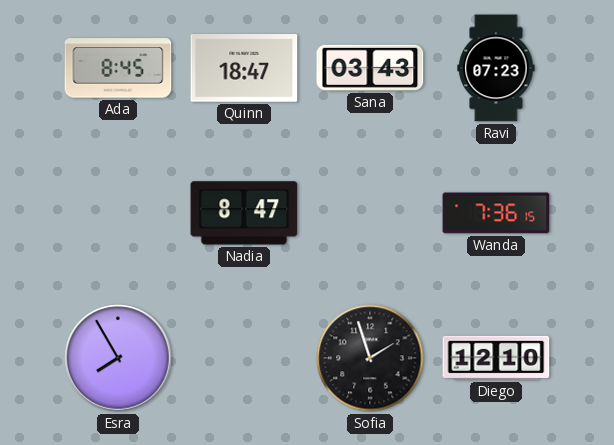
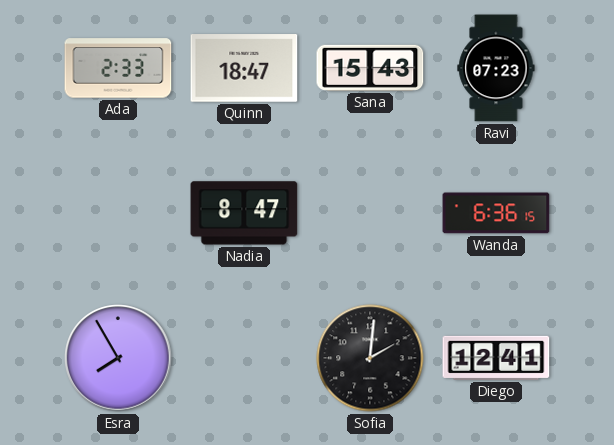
Ada: 8:45 -> 2:33
Sana: 03:43 -> 15:43
Wanda: 7:36 -> 6:36
Sofia: 1:57 -> 2:01
Diego: 12:10 -> 12:41
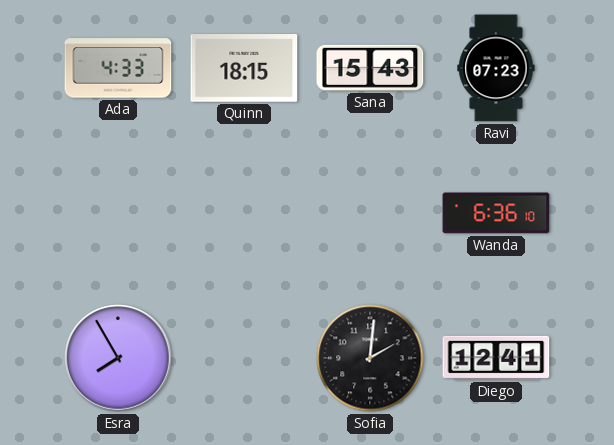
Ada: 2:33 -> 4:33
Quinn: 18:47 -> 18:15
Nadia: 8:47 -> none
Wanda: 6:36:15 -> 6:36:10
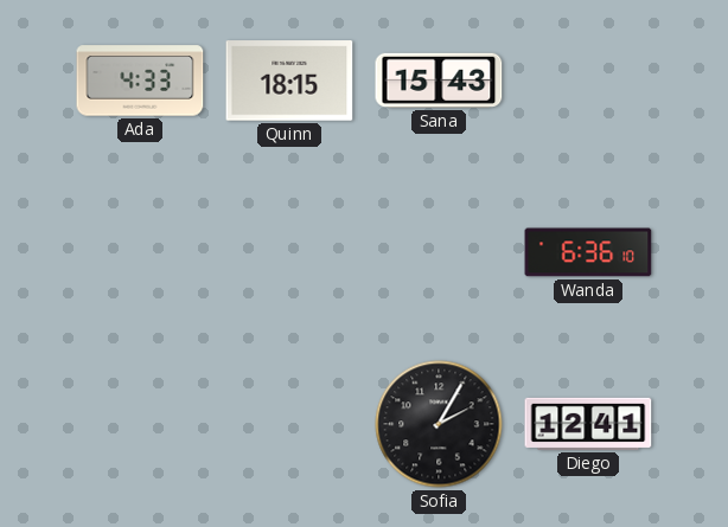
Ravi: 07:23 -> none
Esra: 7:55 -> none
Sofia: 2:01 -> 2:05
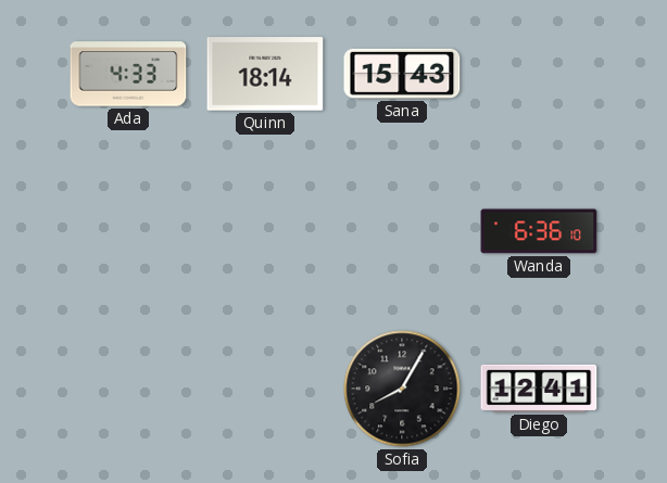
Quinn: 18:15 -> 18:14
Sofia: 2:05 -> 8:05
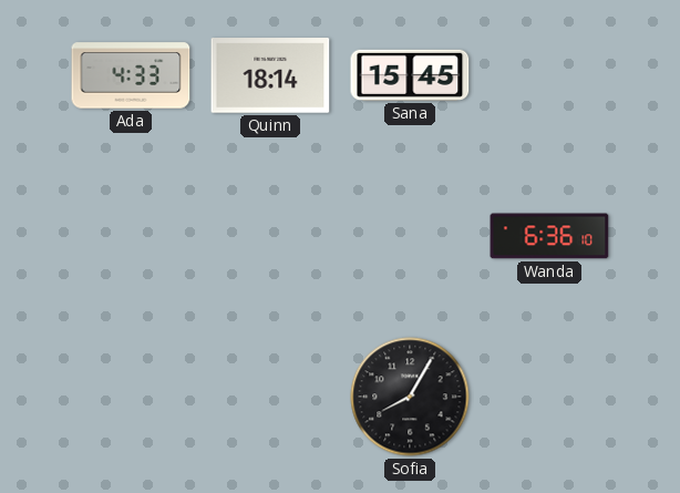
Sana: 15:43 -> 15:45
Diego: 12:41 -> none
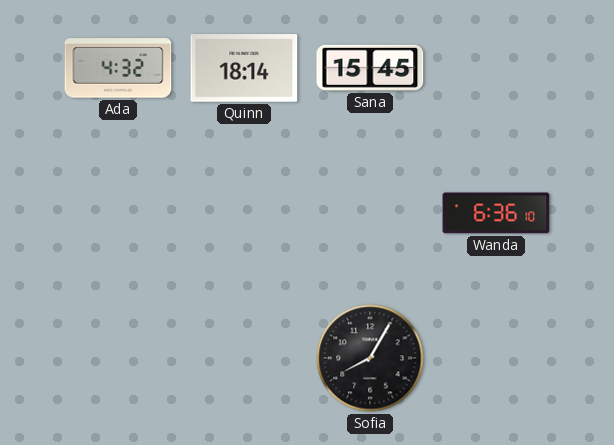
Ada: 4:33 -> 4:32
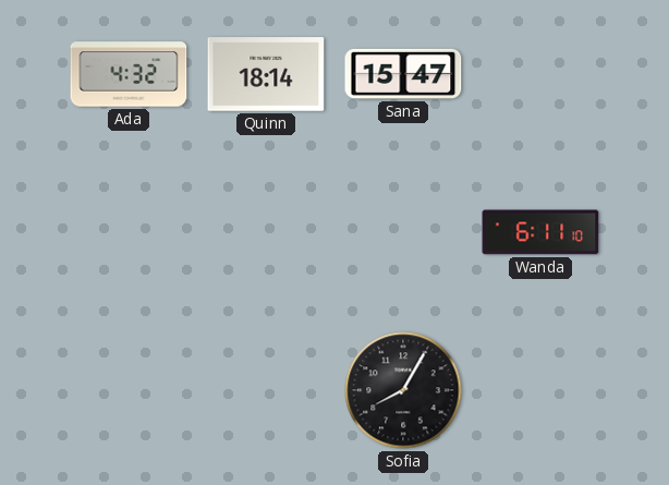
Sana: 15:45 -> 15:47
Wanda: 6:36 -> 6:11
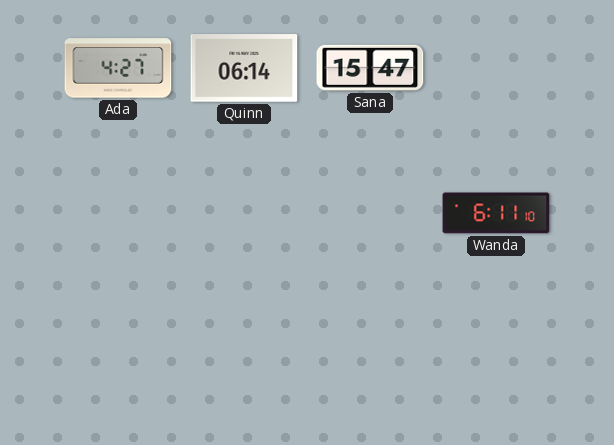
Ada: 4:32 -> 4:27
Quinn: 18:14 -> 06:14
Sofia: 8:05 -> none
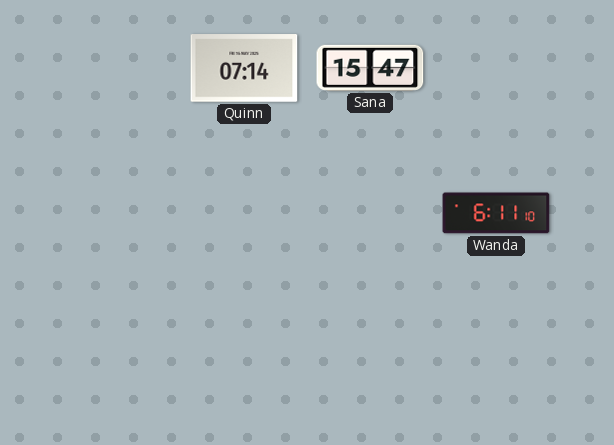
Ada: 4:27 -> none
Quinn: 06:14 -> 07:14
